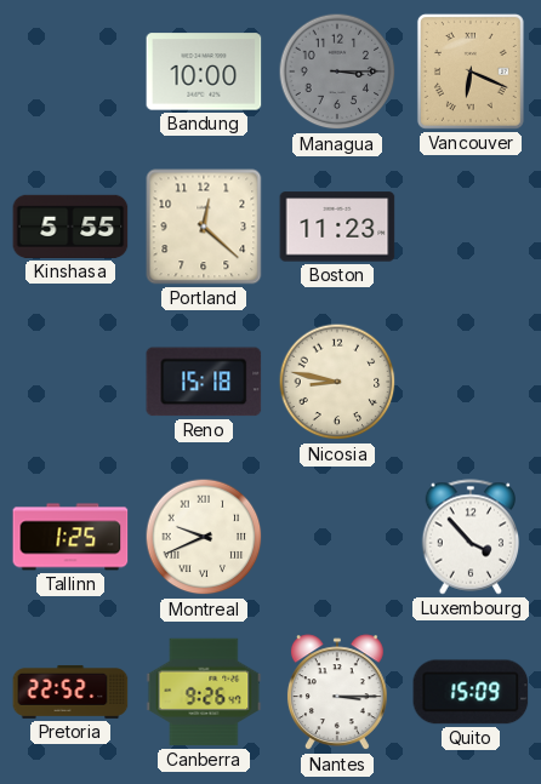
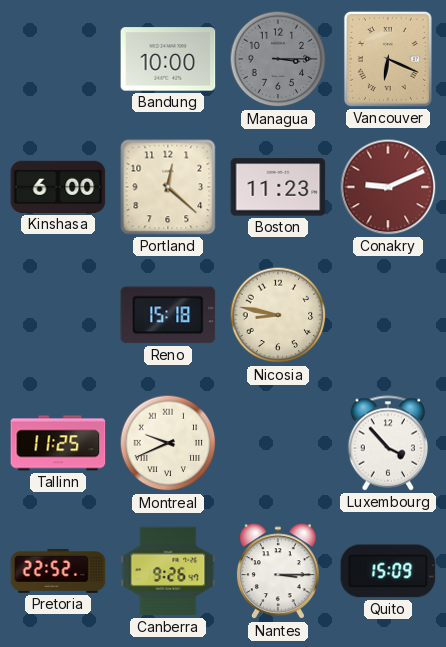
Kinshasa: 5:55 -> 6:00
Conakry: none -> 9:11
Tallinn: 1:25 -> 11:25
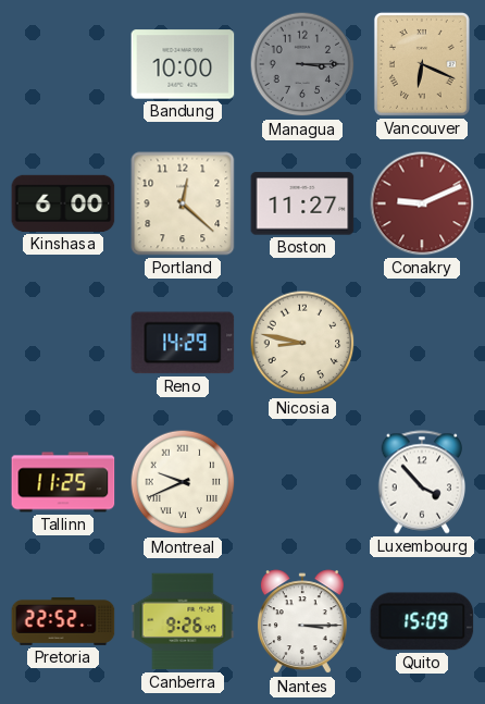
Boston: 11:23 -> 11:27
Reno: 15:18 -> 14:29
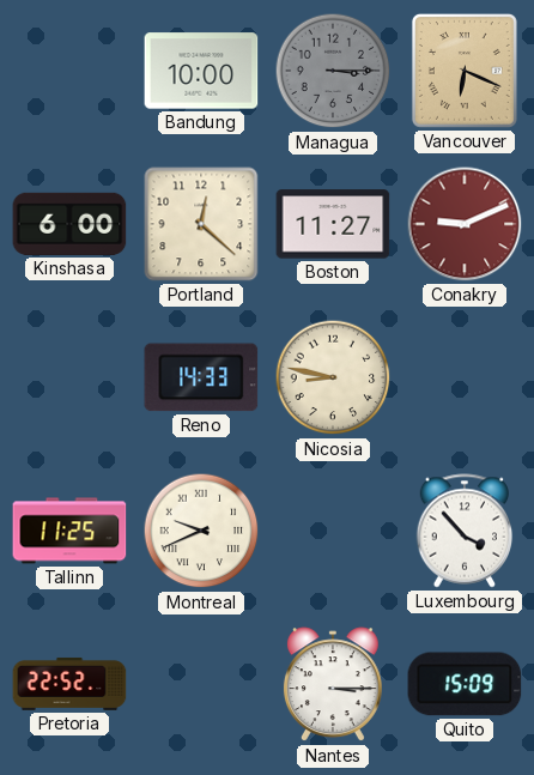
Reno: 14:29 -> 14:33
Canberra: 9:26 -> none
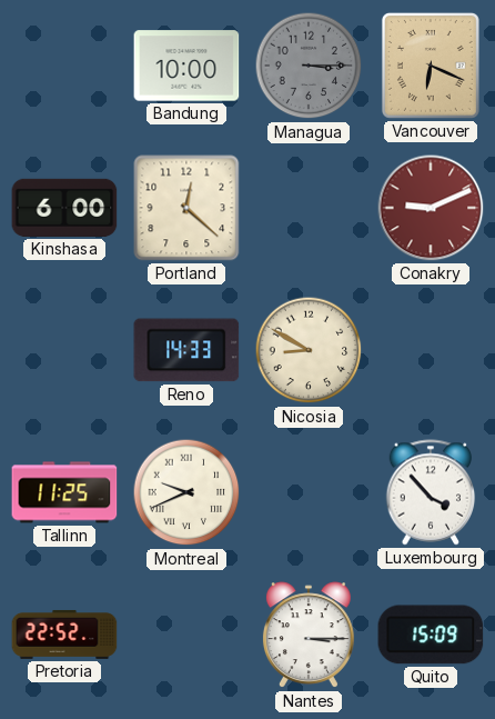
Boston: 11:27 -> none
Nicosia: 8:47 -> 8:50
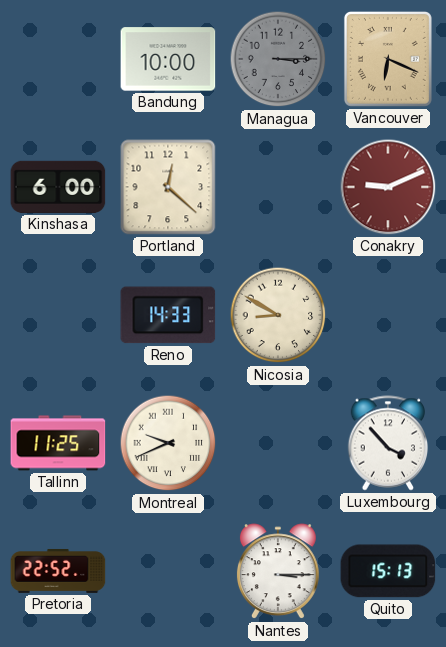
Quito: 15:09 -> 15:13
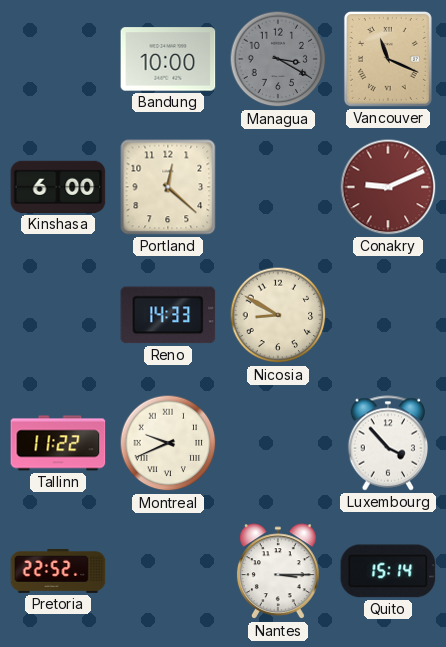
Managua: 3:15 -> 3:20
Vancouver: 6:19 -> 11:19
Tallinn: 11:25 -> 11:22
Quito: 15:13 -> 15:14
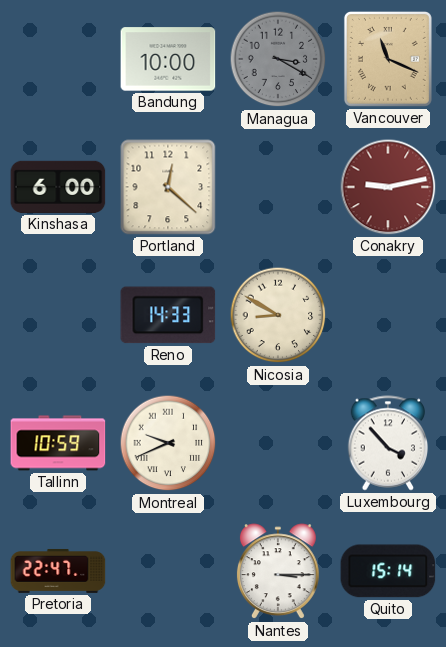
Conakry: 9:11 -> 9:13
Tallinn: 11:22 -> 10:59
Pretoria: 22:52 -> 22:47
